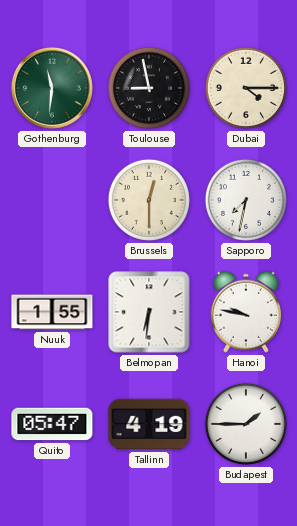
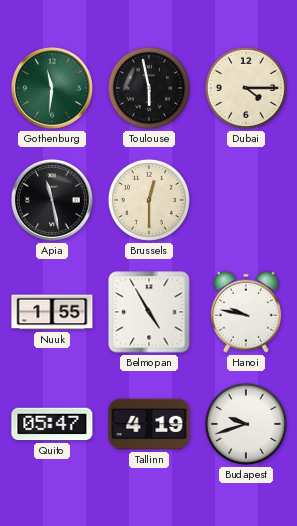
Toulouse: 8:58 -> 5:58
Apia: none -> 11:28
Sapporo: 7:32 -> none
Belmopan: 6:31 -> 4:55
Budapest: 1:45 -> 9:42
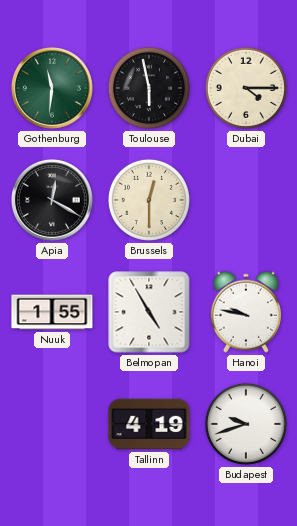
Apia: 11:28 -> 12:20
Quito: 05:47 -> none
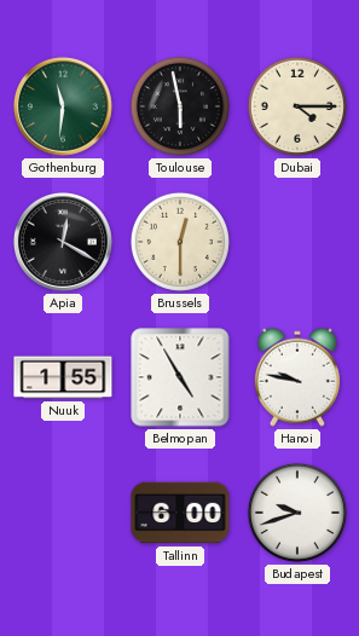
Tallinn: 4:19 -> 6:00
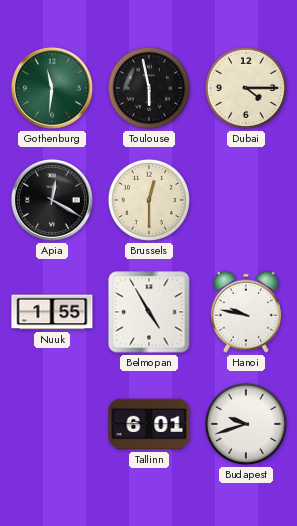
Tallinn: 6:00 -> 6:01
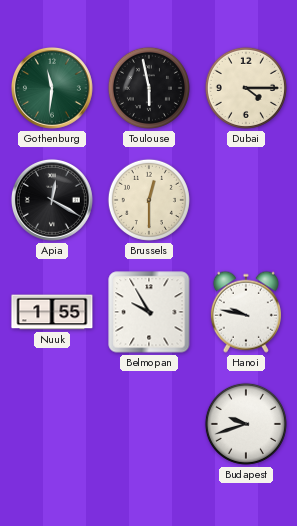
Belmopan: 4:55 -> 9:55
Tallinn: 6:01 -> none
